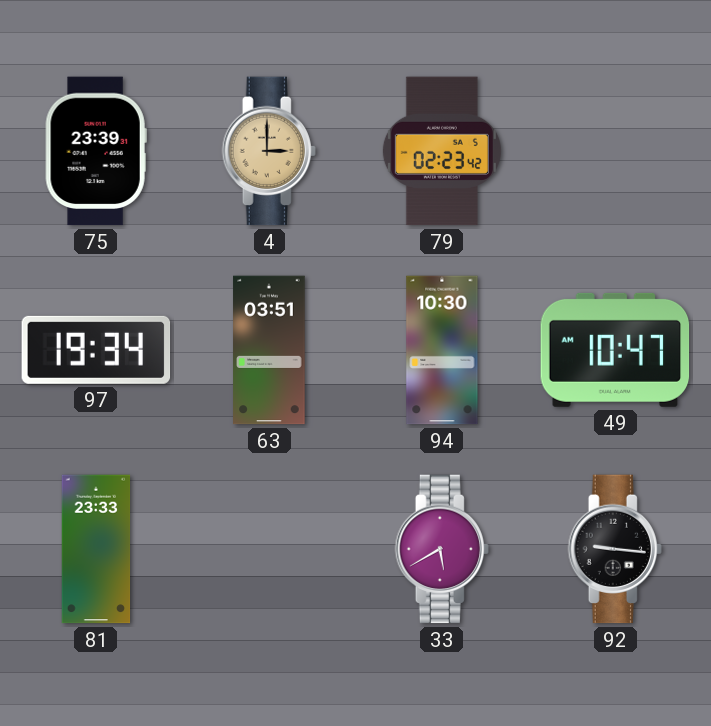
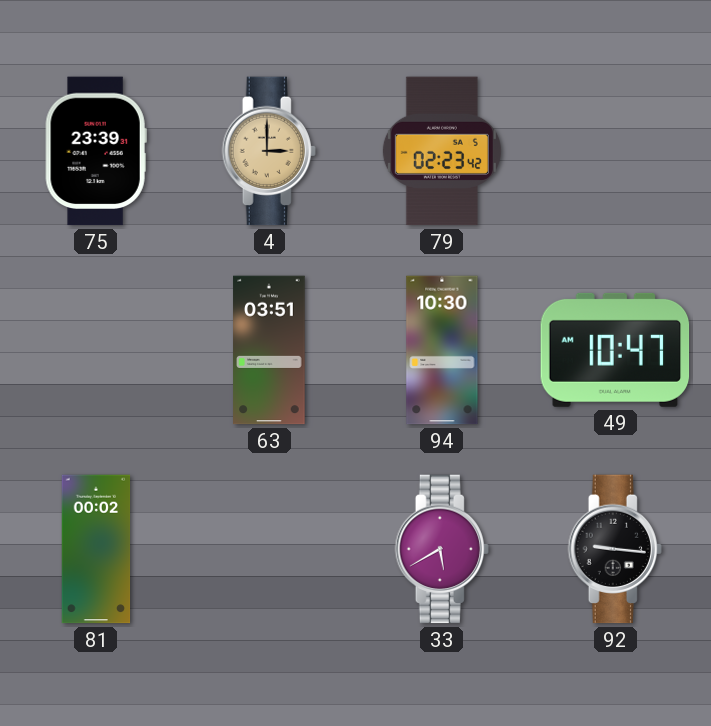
97: 19:34 -> none
81: 23:33 -> 00:02
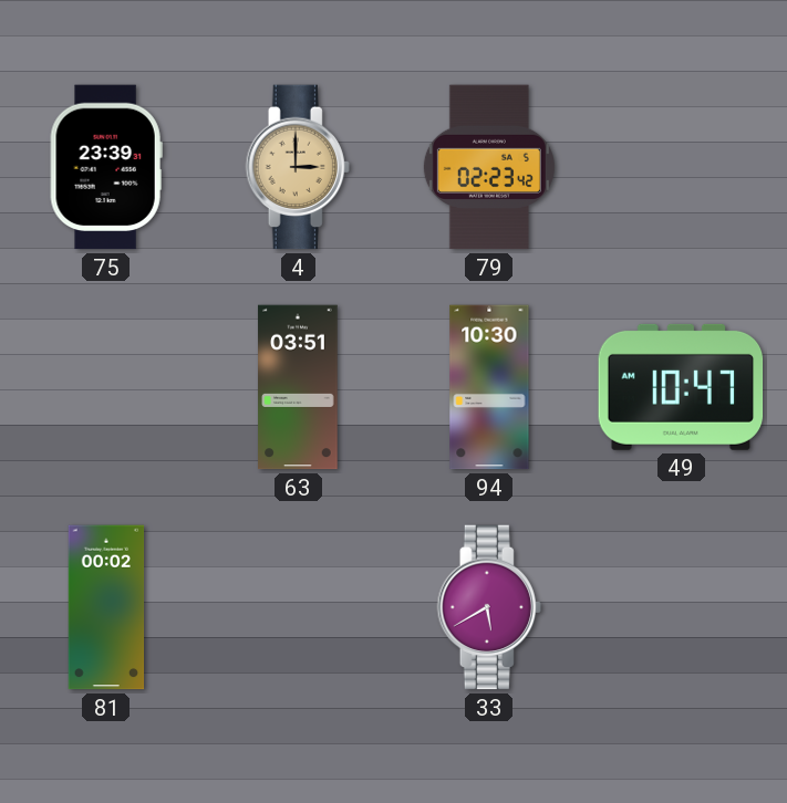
92: 9:16 -> none
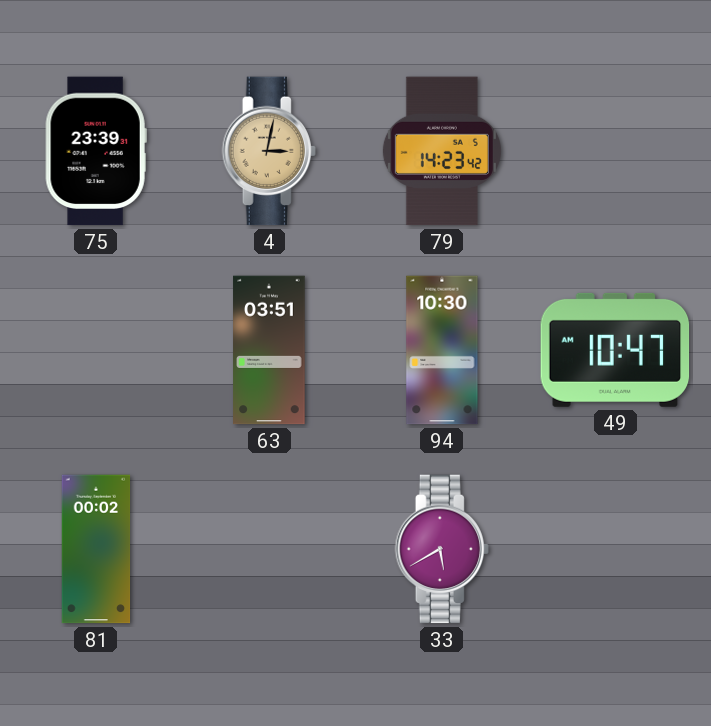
4: 3:00 -> 3:02
79: 02:23 -> 14:23
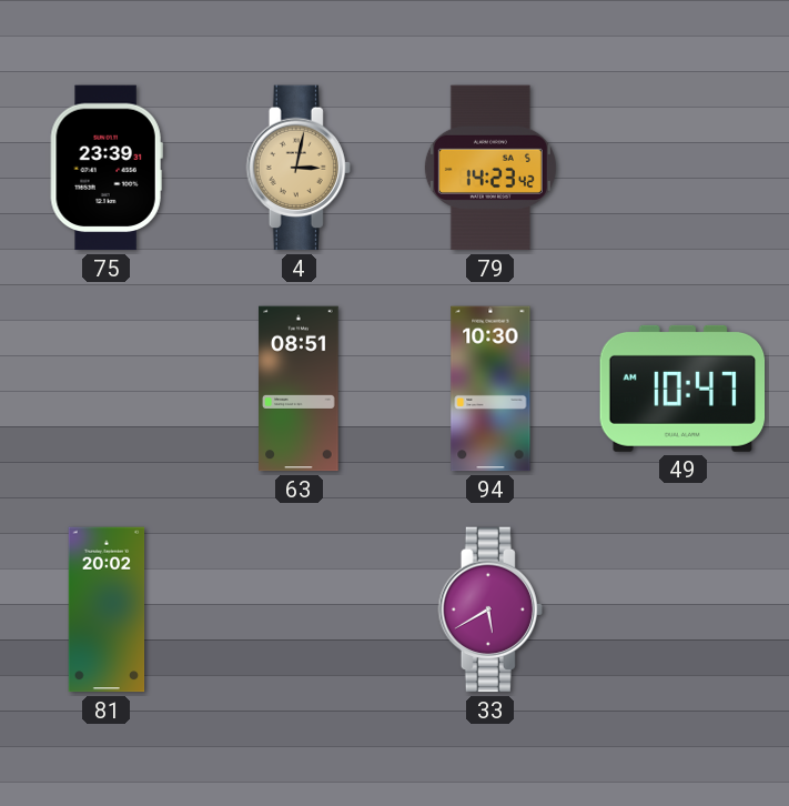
63: 03:51 -> 08:51
81: 00:02 -> 20:02
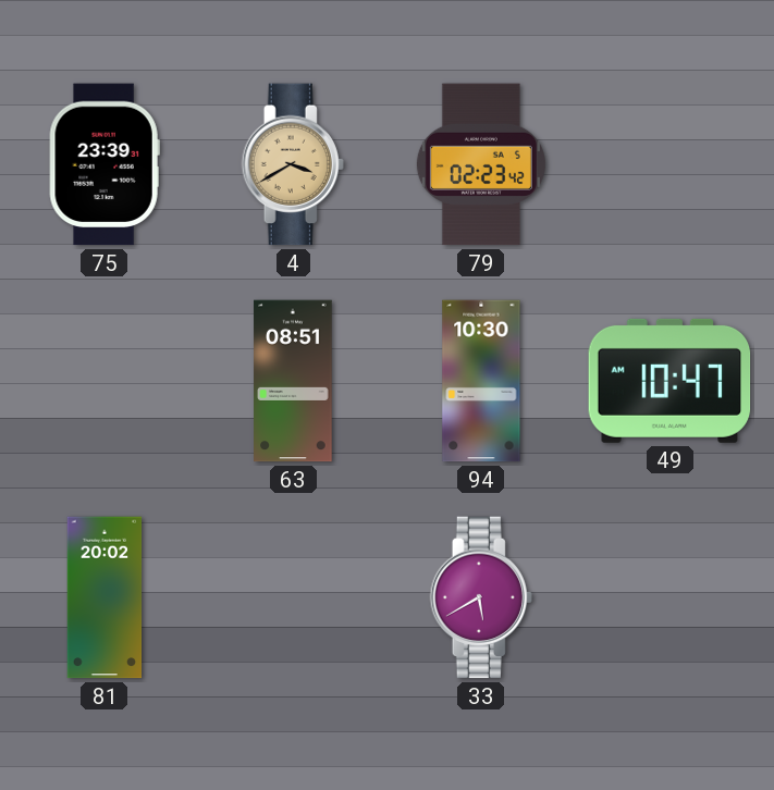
4: 3:02 -> 3:40
79: 14:23 -> 02:23
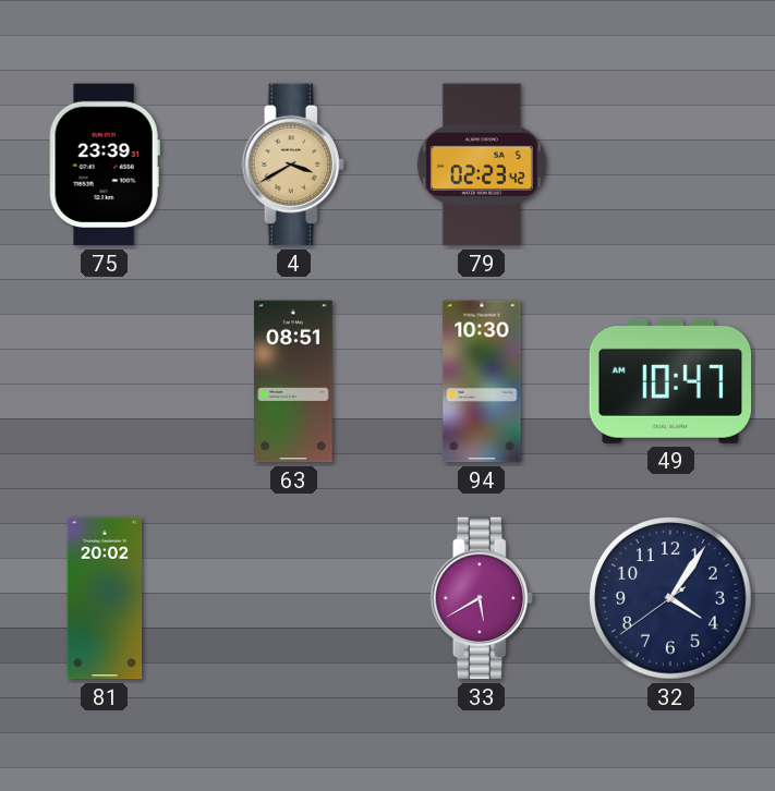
32: none -> 4:05
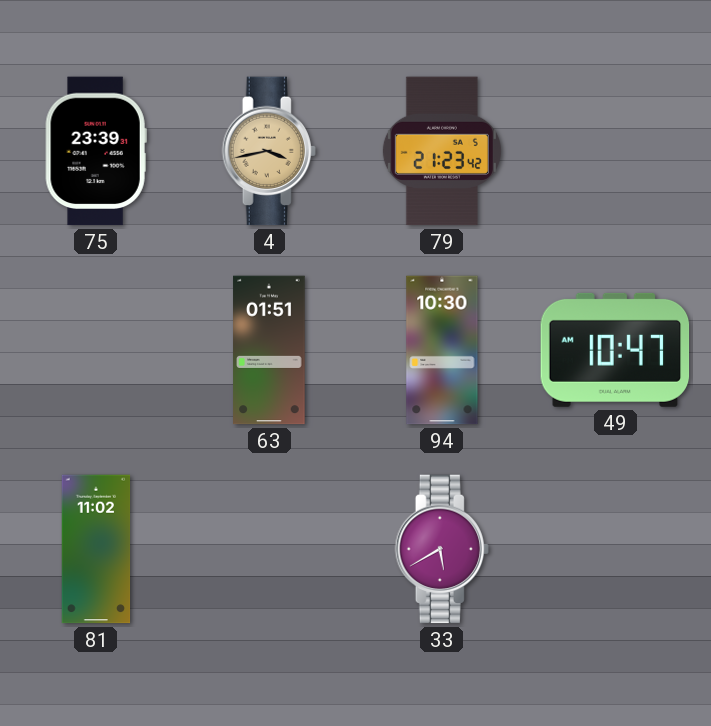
4: 3:40 -> 3:43
79: 02:23 -> 21:23
63: 08:51 -> 01:51
81: 20:02 -> 11:02
32: 4:05 -> none
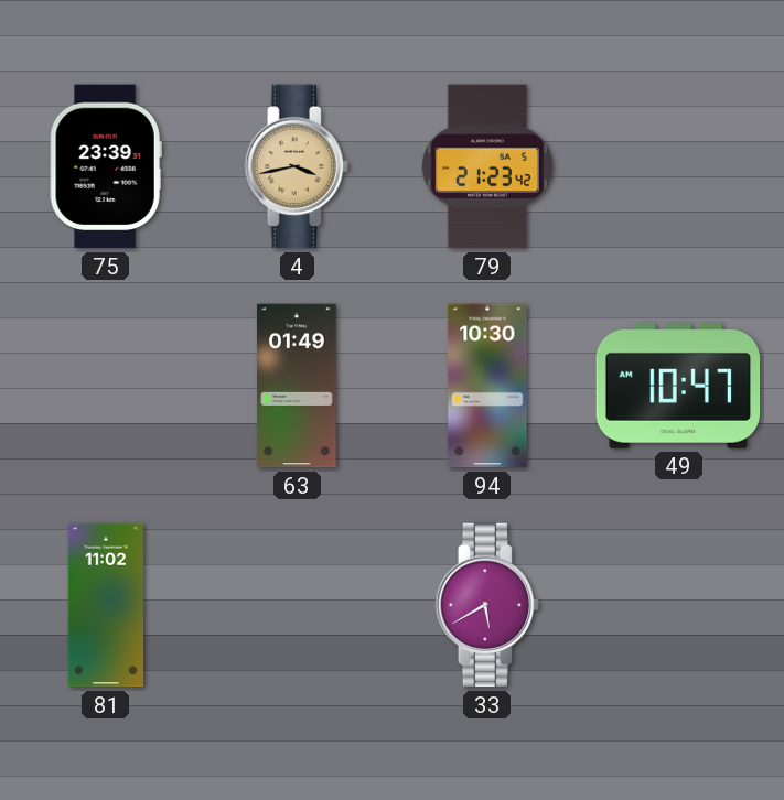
63: 01:51 -> 01:49
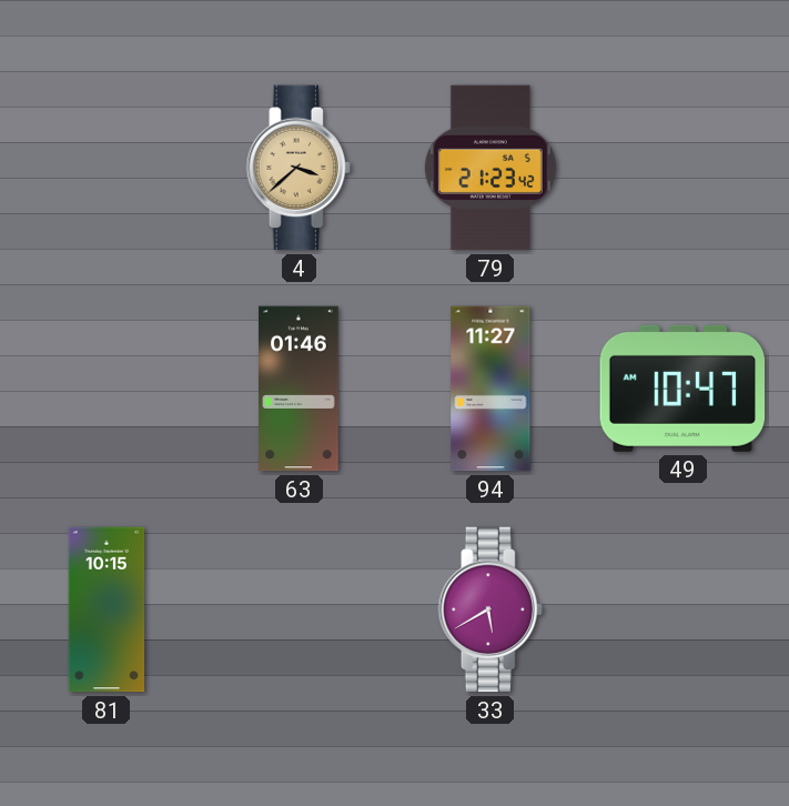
75: 23:39 -> none
4: 3:43 -> 3:38
63: 01:49 -> 01:46
94: 10:30 -> 11:27
81: 11:02 -> 10:15
